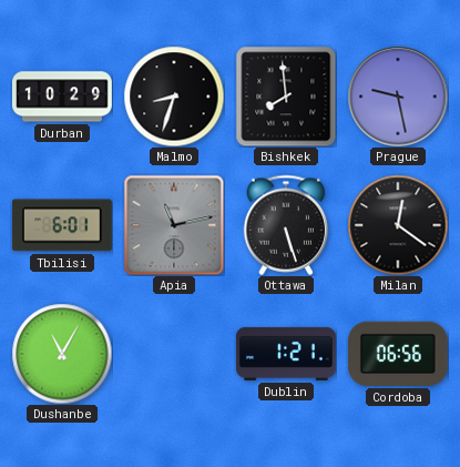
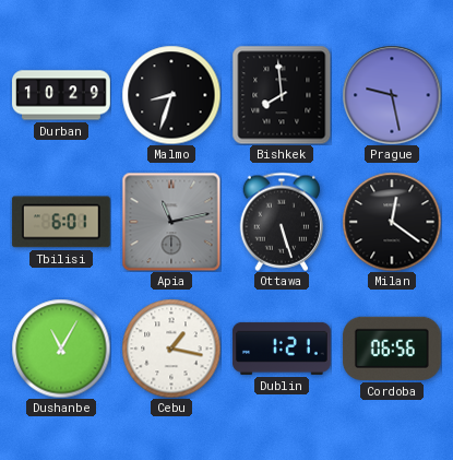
Cebu: none -> 1:17
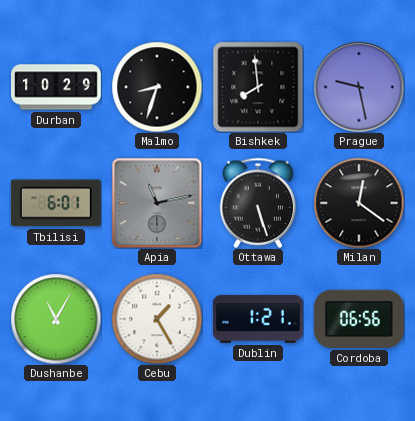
Cebu: 1:17 -> 1:25
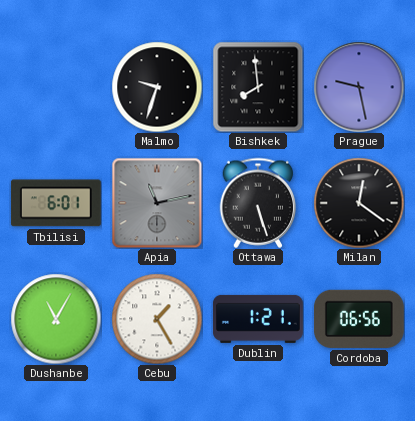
Durban: 10:29 -> none
Malmo: 8:33 -> 9:33
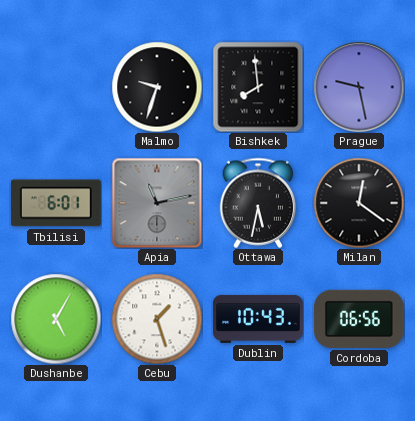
Ottawa: 5:27 -> 5:32
Dushanbe: 11:05 -> 5:05
Cebu: 1:25 -> 1:27
Dublin: 1:21 -> 10:43
